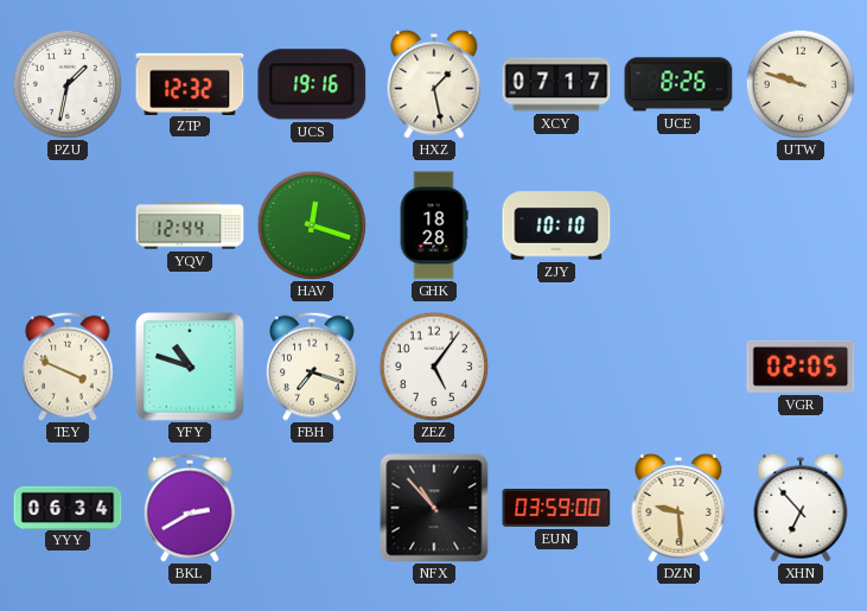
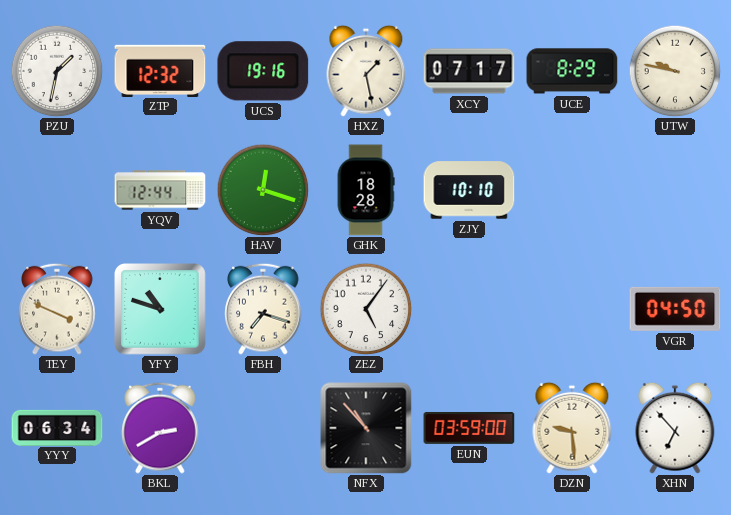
UCE: 8:26 -> 8:29
UTW: 9:48 -> 9:47
VGR: 02:05 -> 04:50
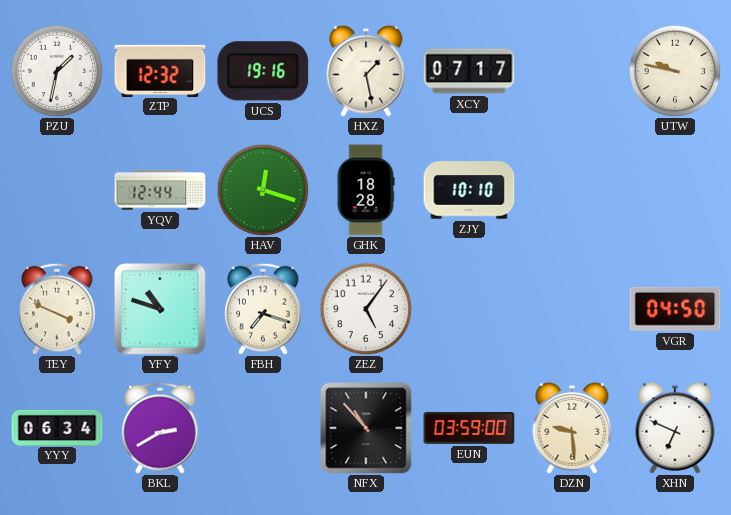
UCE: 8:29 -> none
XHN: 6:53 -> 6:49
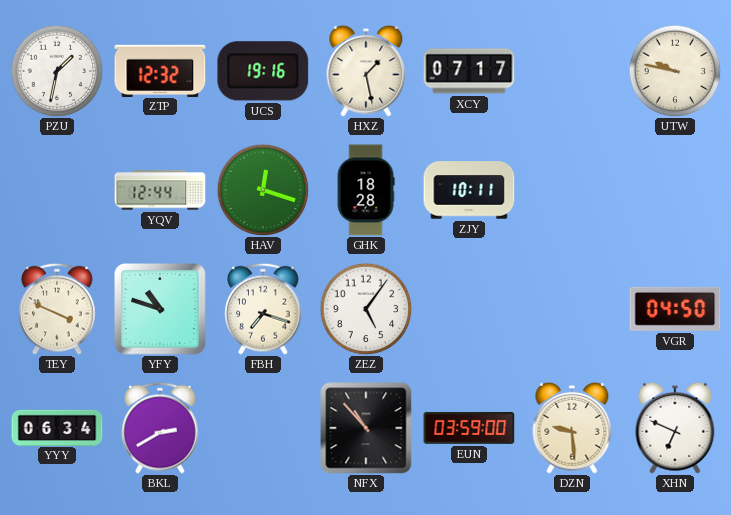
ZJY: 10:10 -> 10:11
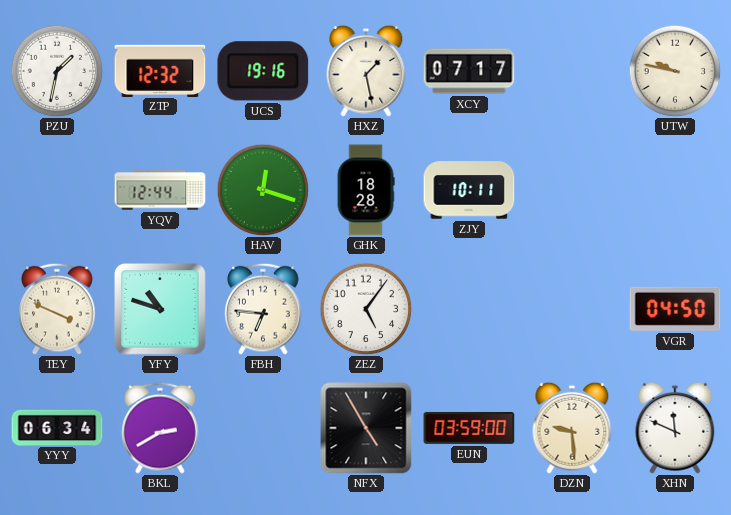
FBH: 7:18 -> 6:46
NFX: 10:53 -> 4:55
XHN: 6:49 -> 11:49
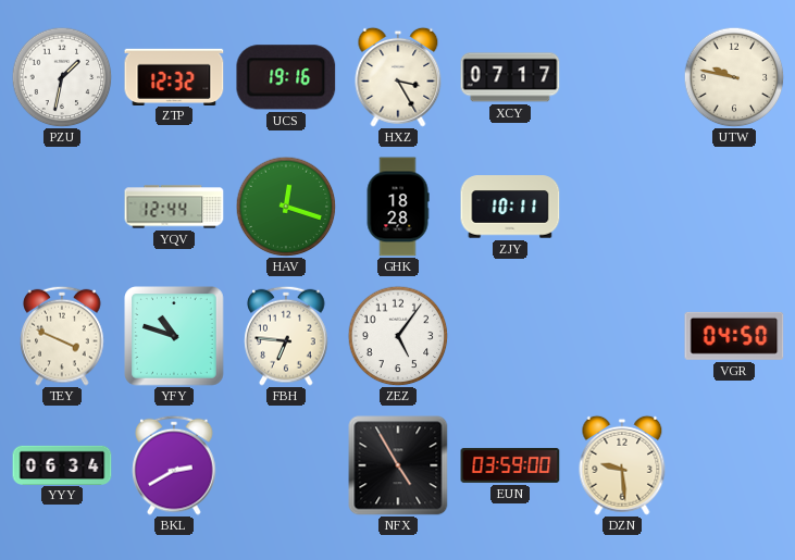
HXZ: 1:28 -> 3:25
XHN: 11:49 -> none
